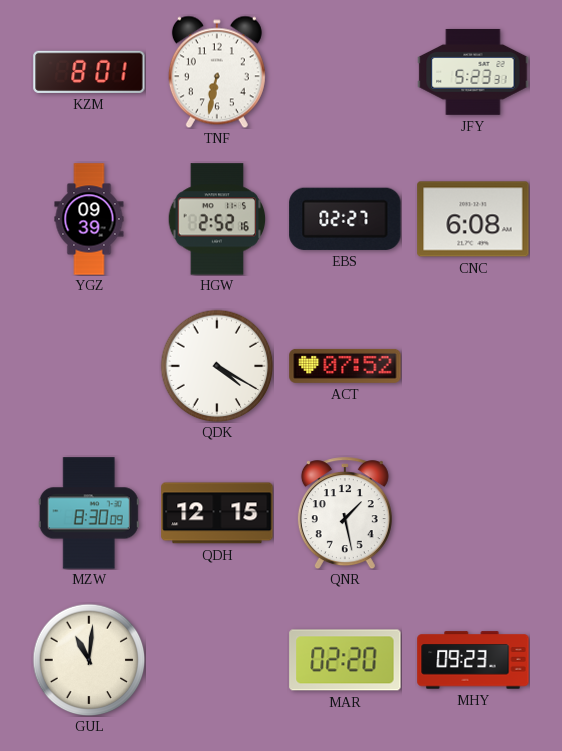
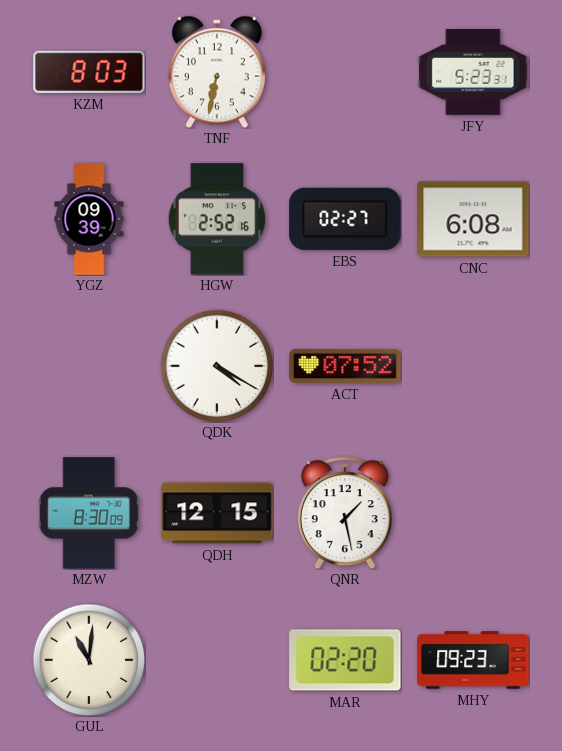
KZM: 8:01 -> 8:03
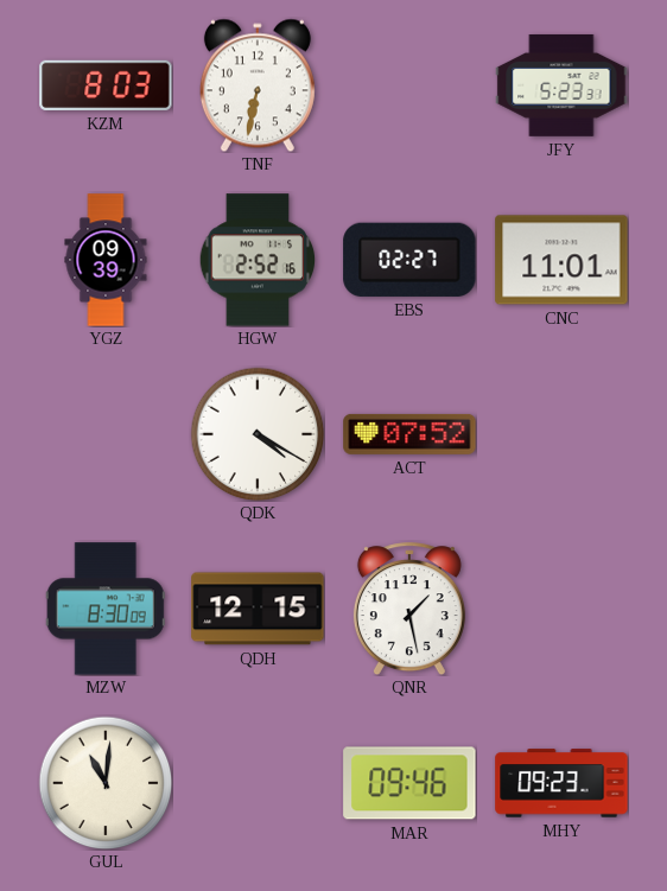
CNC: 6:08 -> 11:01
MAR: 02:20 -> 09:46
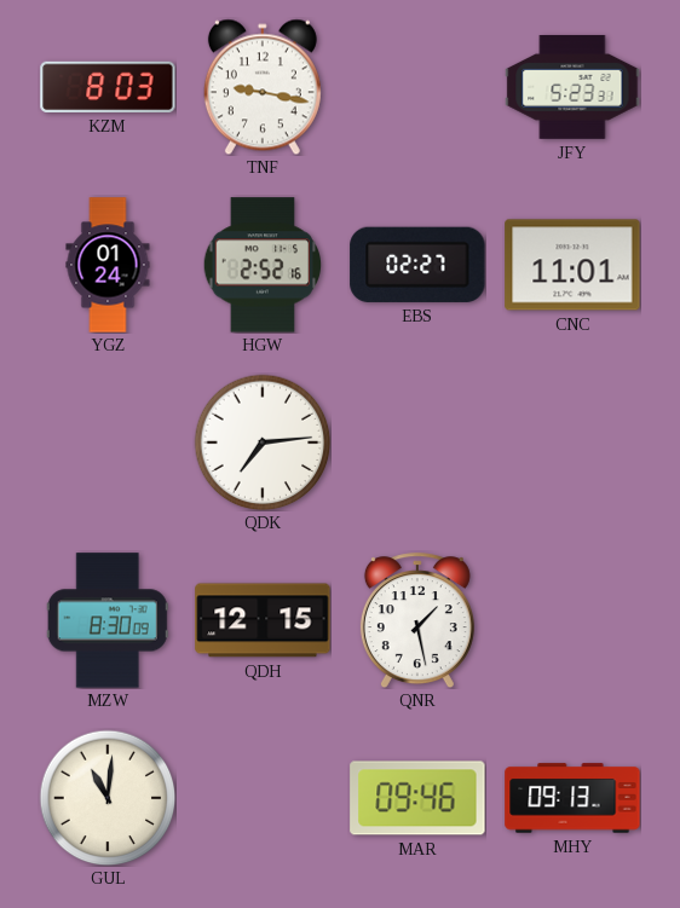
TNF: 6:32 -> 9:17
YGZ: 09:39 -> 01:24
QDK: 4:20 -> 7:14
ACT: 07:52 -> none
MHY: 09:23 -> 09:13
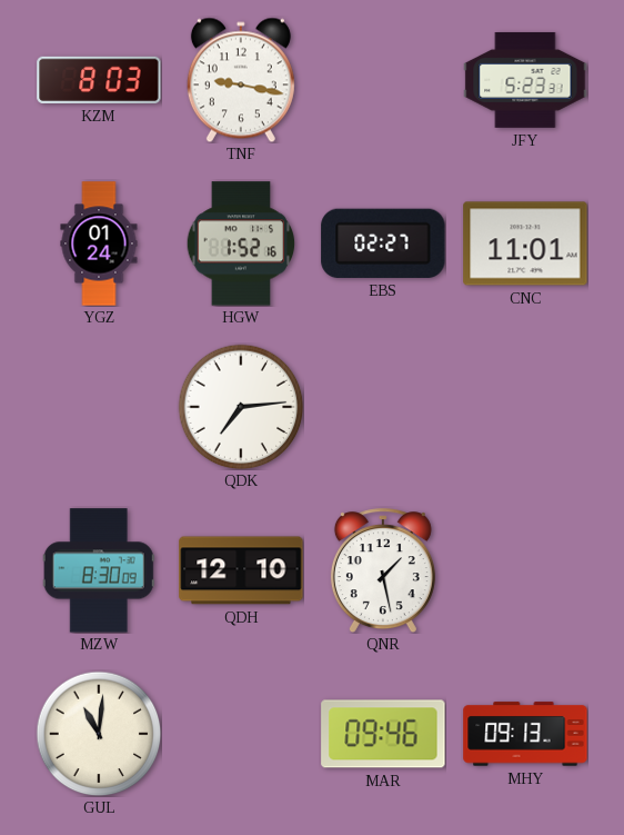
HGW: 2:52 -> 1:52
QDH: 12:15 -> 12:10
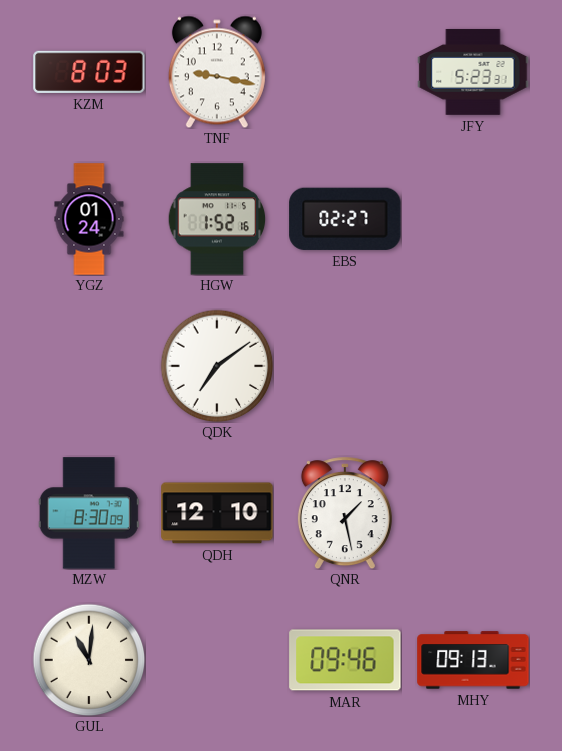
CNC: 11:01 -> none
QDK: 7:14 -> 7:09
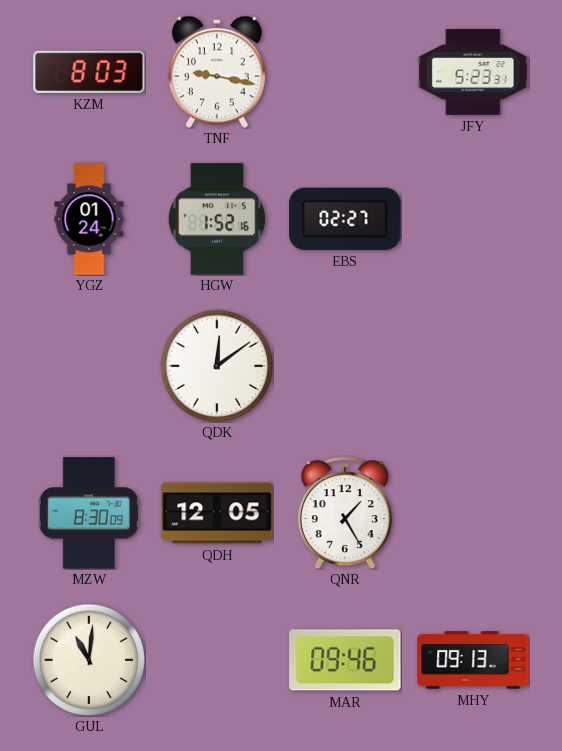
QDK: 7:09 -> 12:09
QDH: 12:10 -> 12:05
QNR: 1:28 -> 1:25
